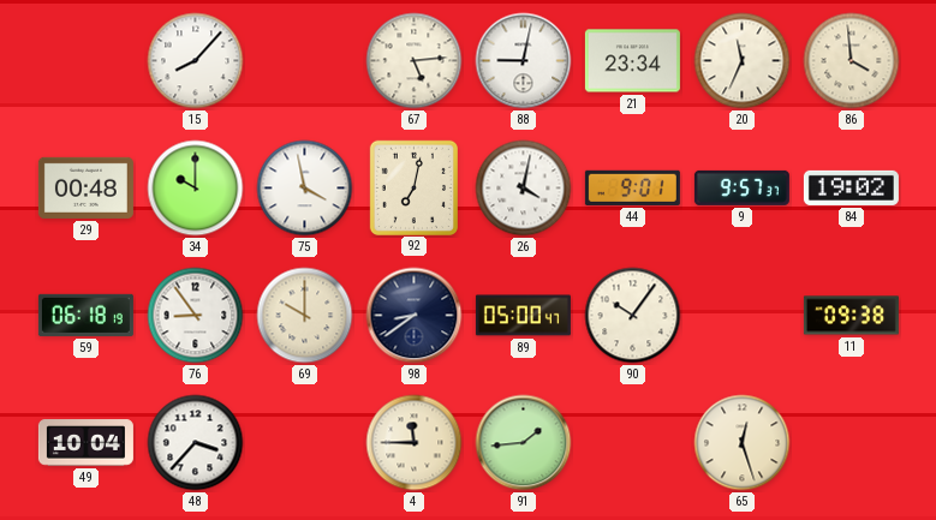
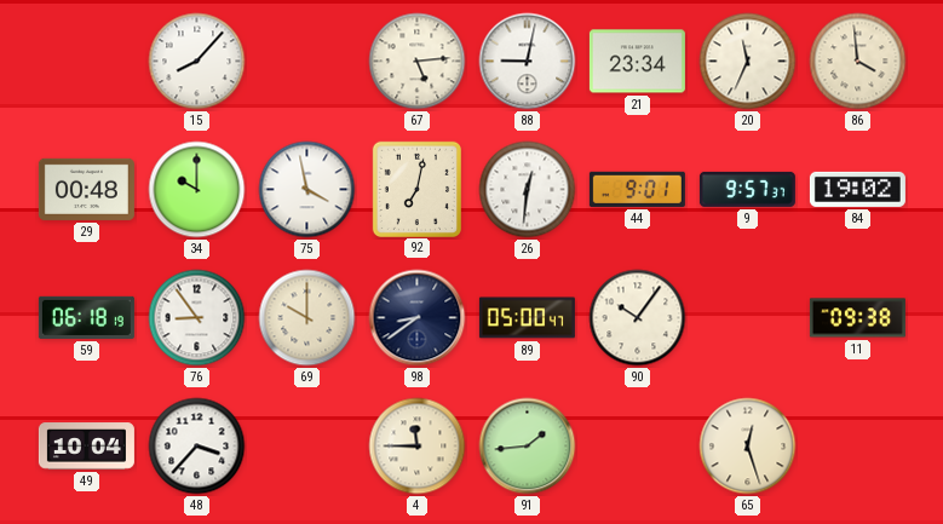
26: 4:02 -> 12:31
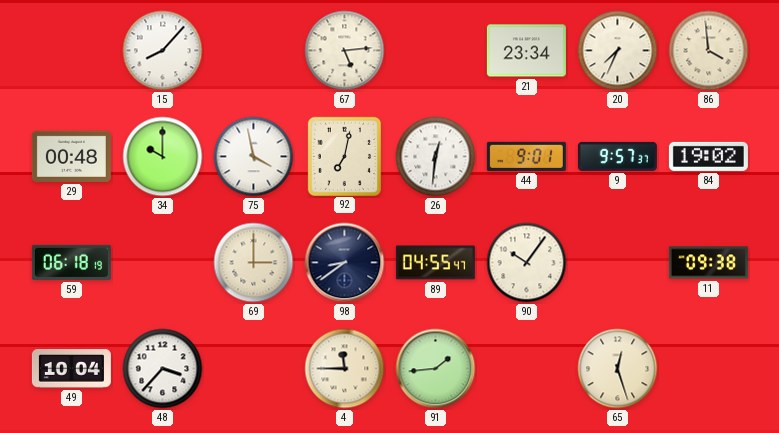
88: 9:02 -> none
20: 11:34 -> 7:34
76: 8:54 -> none
69: 10:00 -> 3:00
89: 05:00 -> 04:55
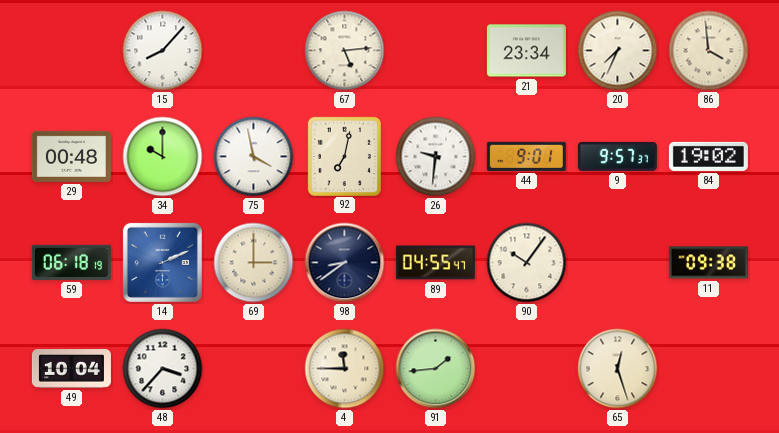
26: 12:31 -> 9:31
14: none -> 2:11
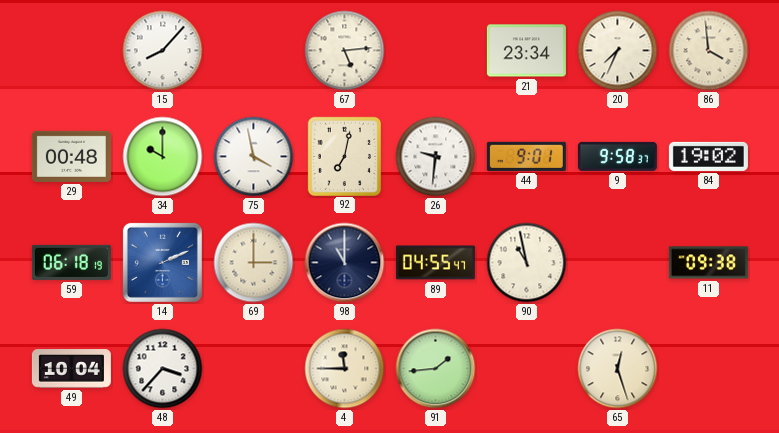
9: 9:57 -> 9:58
98: 8:39 -> 11:00
90: 10:06 -> 10:58
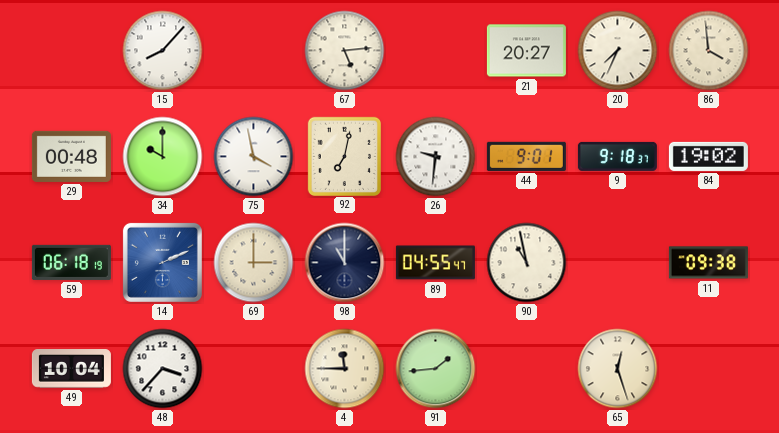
21: 23:34 -> 20:27
9: 9:58 -> 9:18
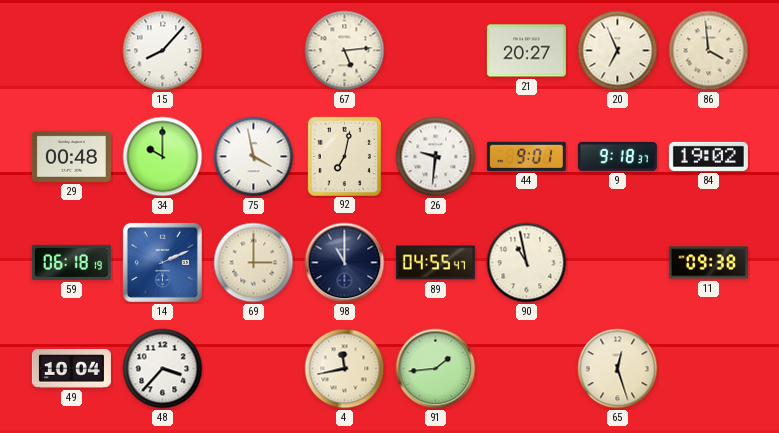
20: 7:34 -> 6:56
4: 11:45 -> 11:43
